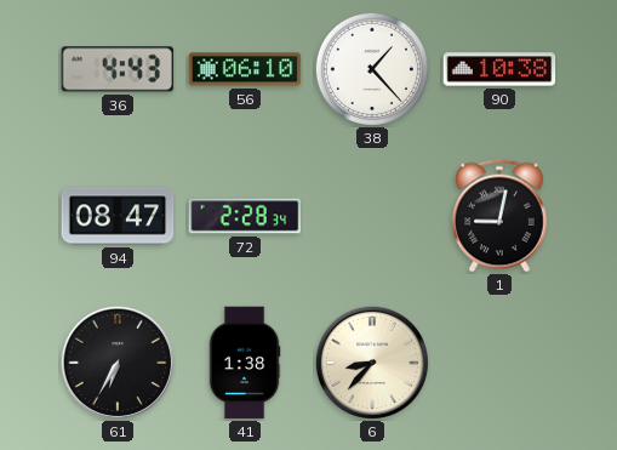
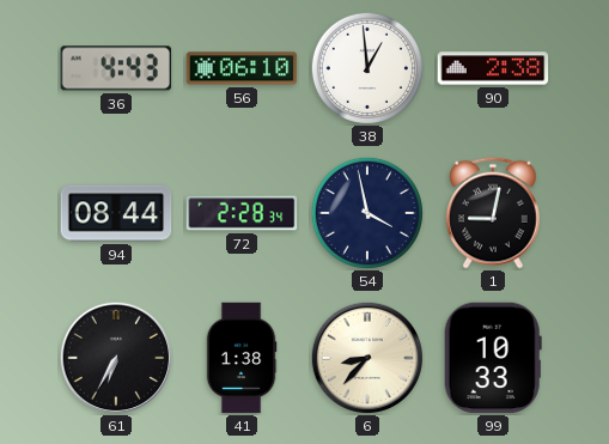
38: 1:23 -> 12:59
90: 10:38 -> 2:38
94: 08:47 -> 08:44
54: none -> 3:58
99: none -> 10:33
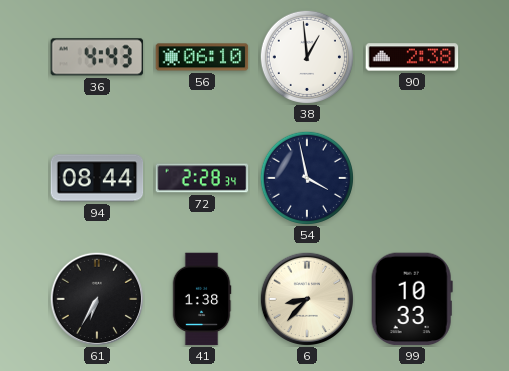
1: 9:02 -> none
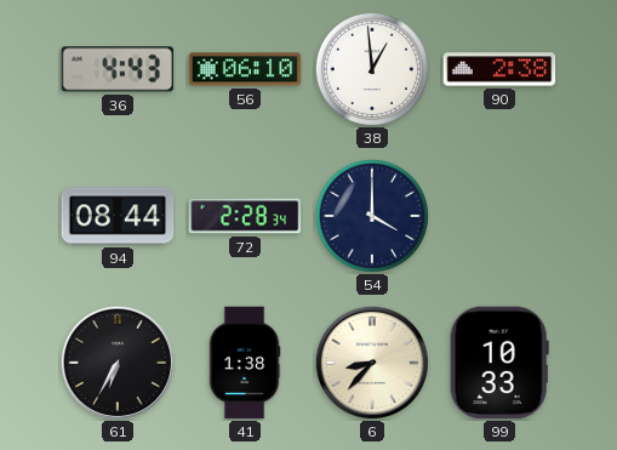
54: 3:58 -> 4:00
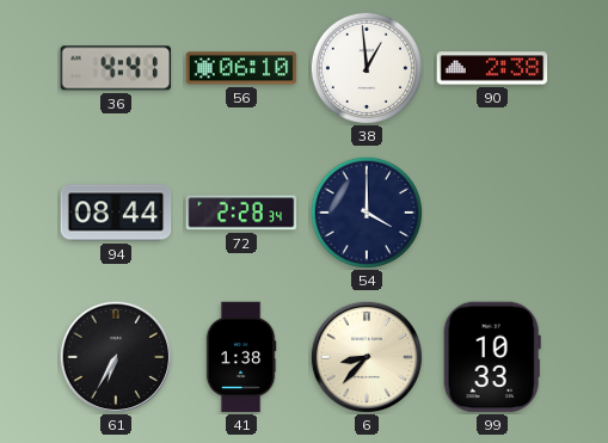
36: 4:43 -> 4:41
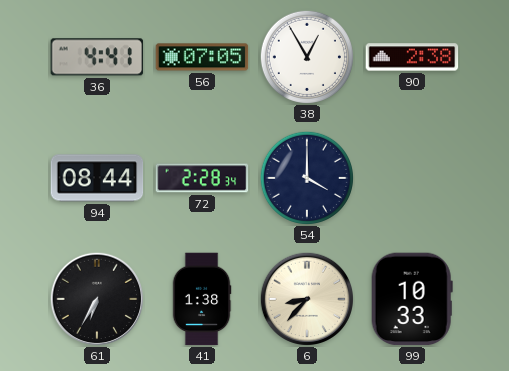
56: 06:10 -> 07:05
38: 12:59 -> 12:55
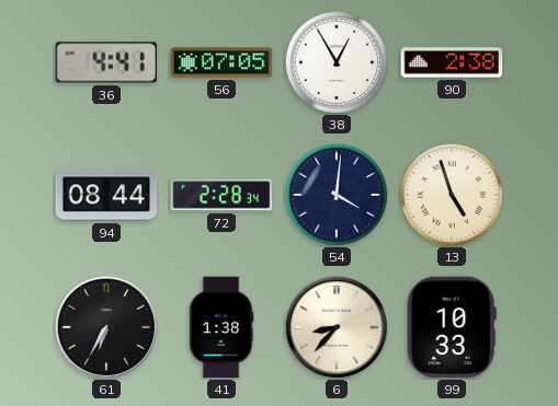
54: 4:00 -> 4:01
13: none -> 4:57
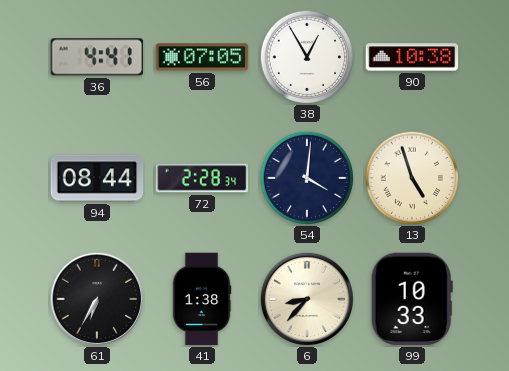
90: 2:38 -> 10:38
